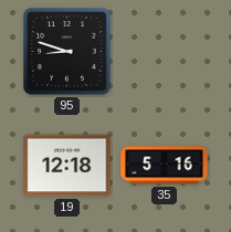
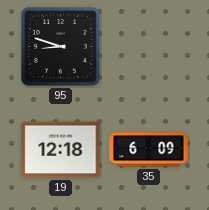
35: 5:16 -> 6:09
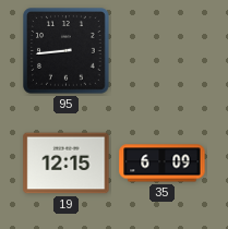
95: 8:48 -> 8:44
19: 12:18 -> 12:15
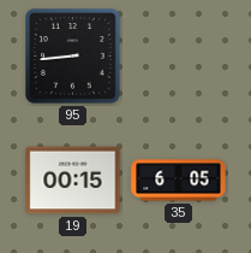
19: 12:15 -> 00:15
35: 6:09 -> 6:05
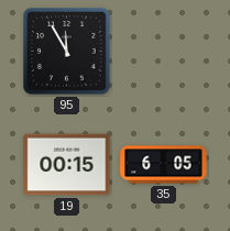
95: 8:44 -> 11:55
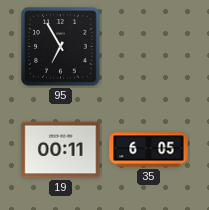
95: 11:55 -> 6:55
19: 00:15 -> 00:11
